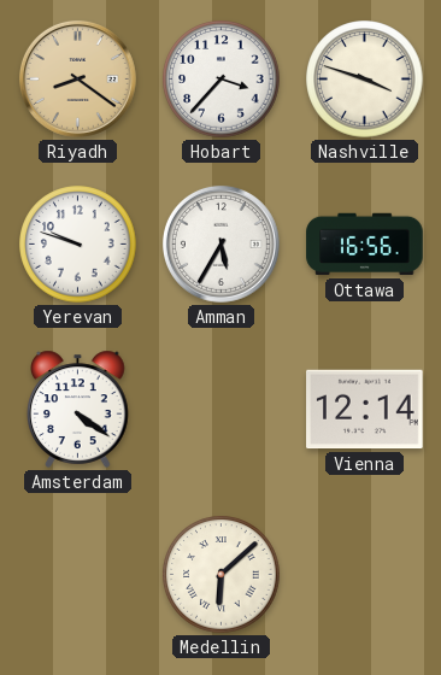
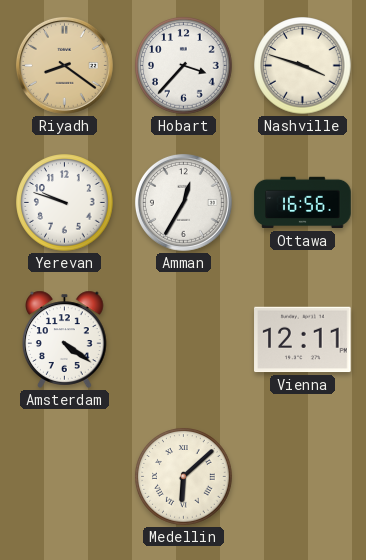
Amman: 5:35 -> 12:35
Vienna: 12:14 -> 12:11
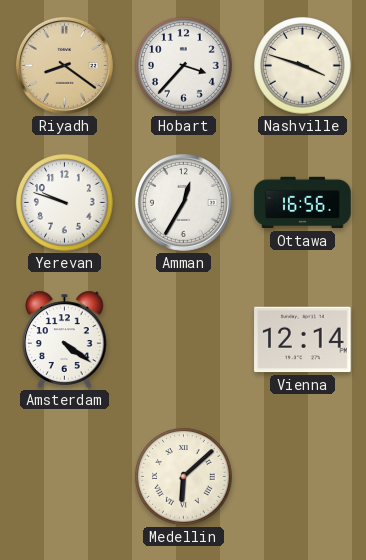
Vienna: 12:11 -> 12:14
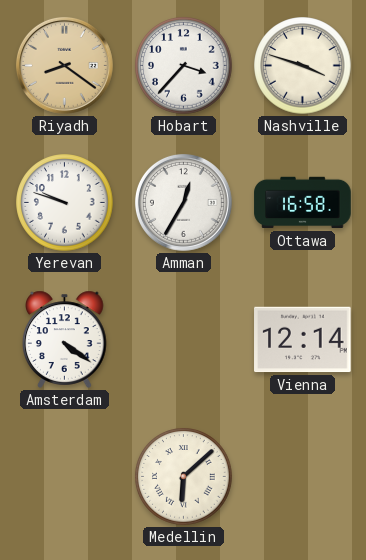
Ottawa: 16:56 -> 16:58
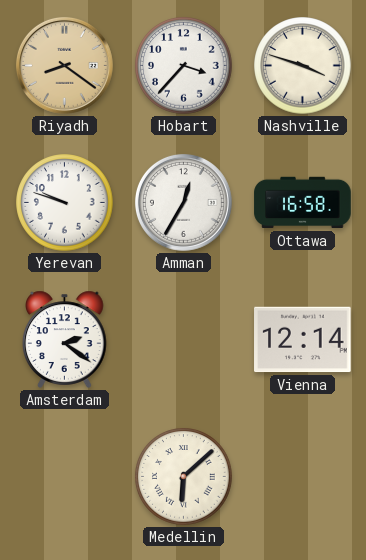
Amsterdam: 4:21 -> 2:21
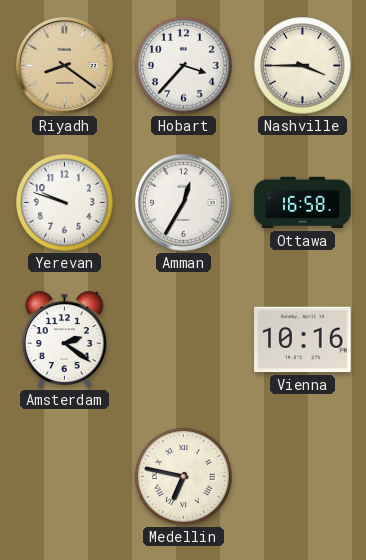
Nashville: 3:48 -> 3:45
Vienna: 12:14 -> 10:16
Medellin: 6:08 -> 6:47
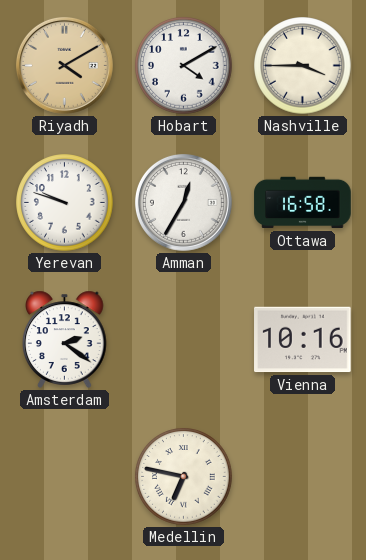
Riyadh: 8:21 -> 4:10
Hobart: 3:37 -> 4:10
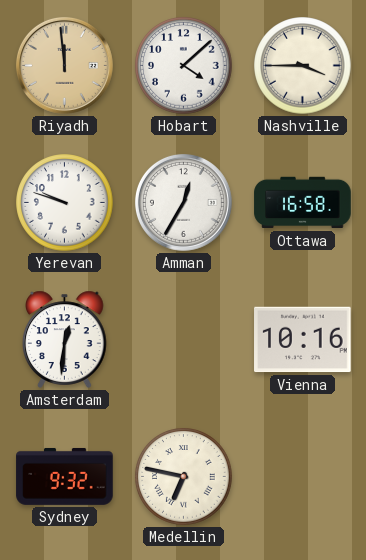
Riyadh: 4:10 -> 11:59
Hobart: 4:10 -> 4:08
Amsterdam: 2:21 -> 12:31
Sydney: none -> 9:32
